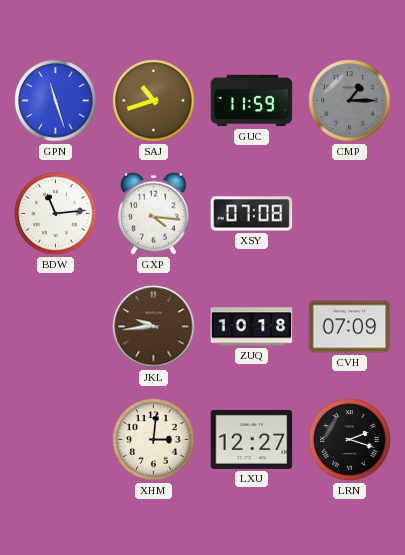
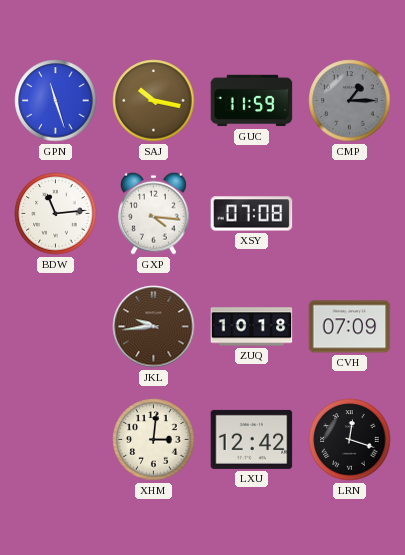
SAJ: 10:42 -> 10:17
LXU: 12:27 -> 12:42
LRN: 2:18 -> 12:18
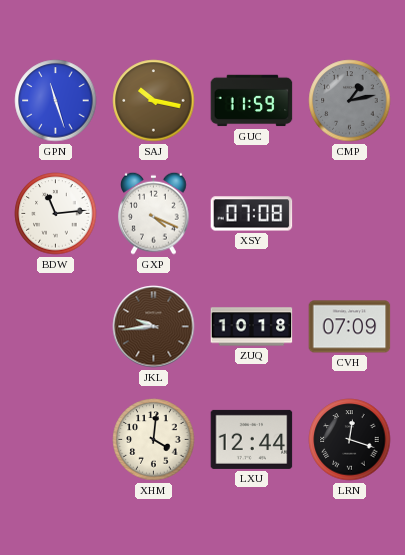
CMP: 1:15 -> 1:13
GXP: 4:16 -> 4:19
XHM: 3:01 -> 4:01
LXU: 12:42 -> 12:44
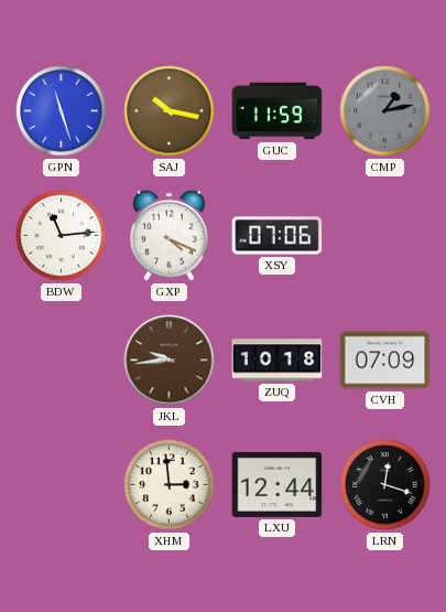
XSY: 07:08 -> 07:06
XHM: 4:01 -> 2:59
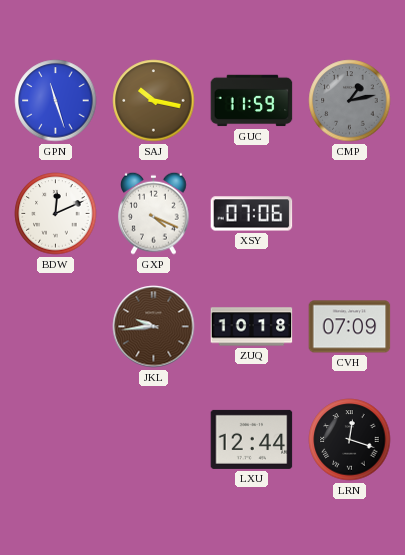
BDW: 11:14 -> 12:11
XHM: 2:59 -> none
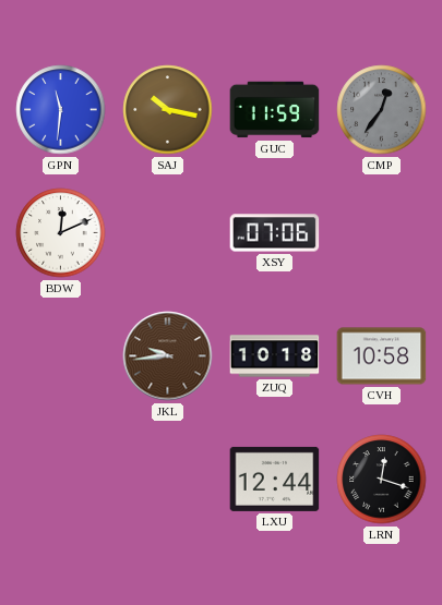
GPN: 11:27 -> 11:31
CMP: 1:13 -> 12:36
GXP: 4:19 -> none
CVH: 07:09 -> 10:58
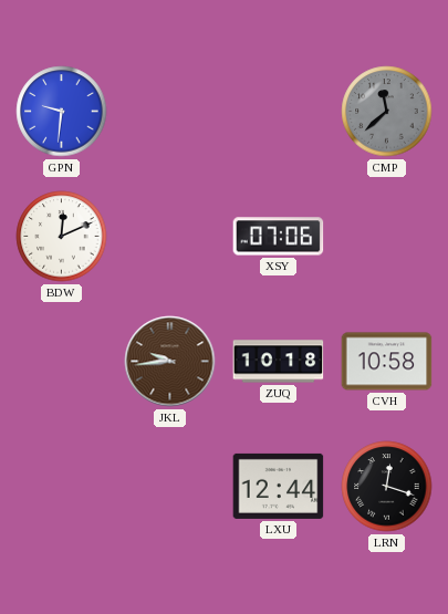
GPN: 11:31 -> 9:31
SAJ: 10:17 -> none
GUC: 11:59 -> none
CMP: 12:36 -> 11:38
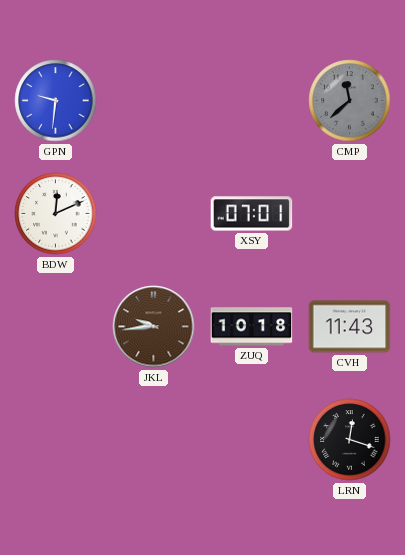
XSY: 07:06 -> 07:01
CVH: 10:58 -> 11:43
LXU: 12:44 -> none
